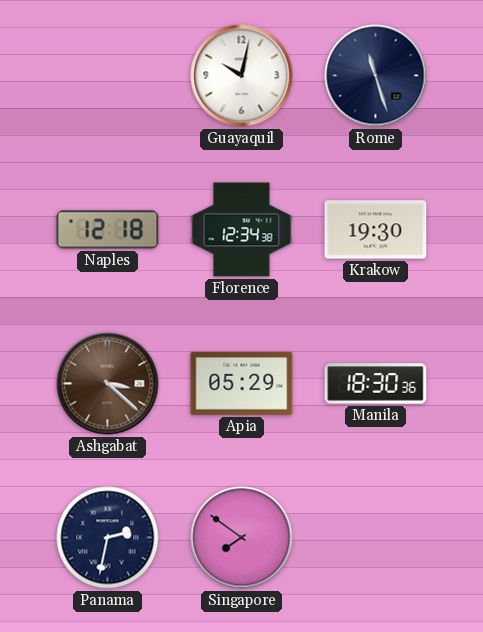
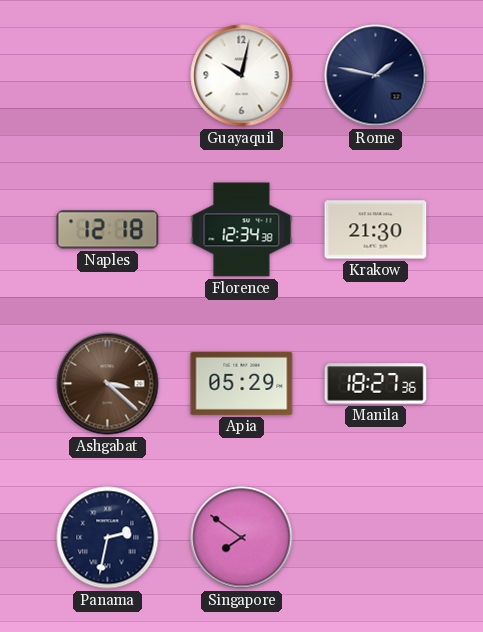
Rome: 11:27 -> 1:47
Krakow: 19:30 -> 21:30
Manila: 18:30 -> 18:27
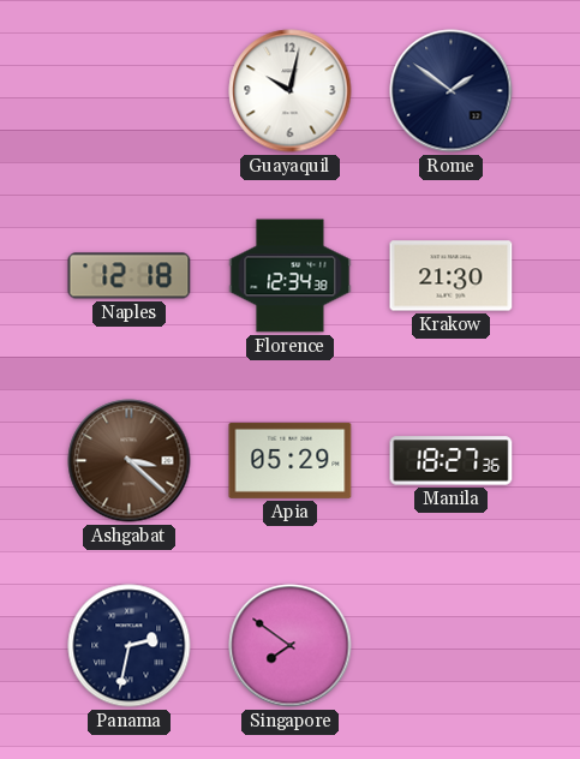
Rome: 1:47 -> 1:51
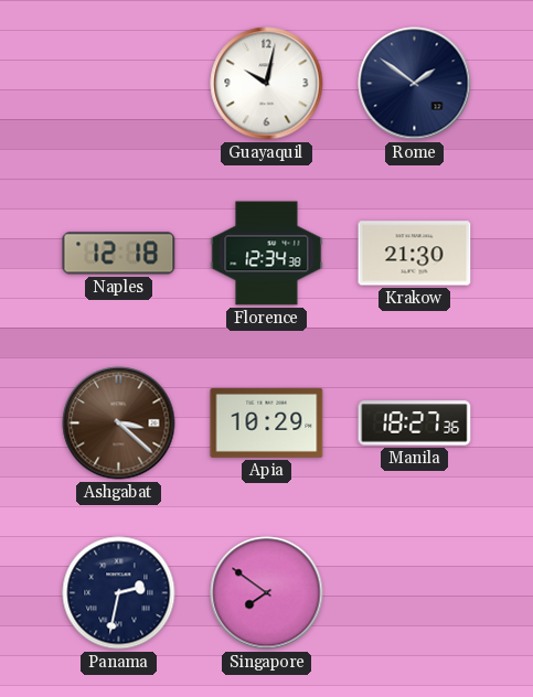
Apia: 05:29 -> 10:29
